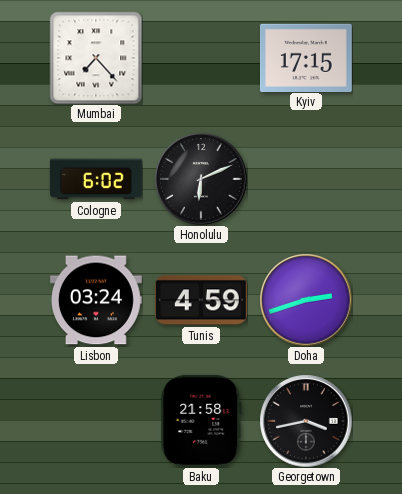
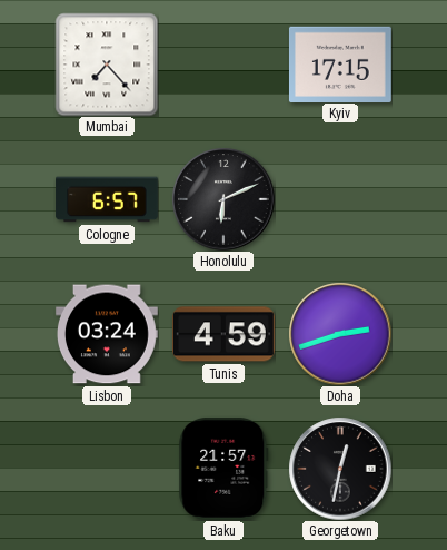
Cologne: 6:02 -> 6:57
Baku: 21:58 -> 21:57
Georgetown: 3:43 -> 12:32
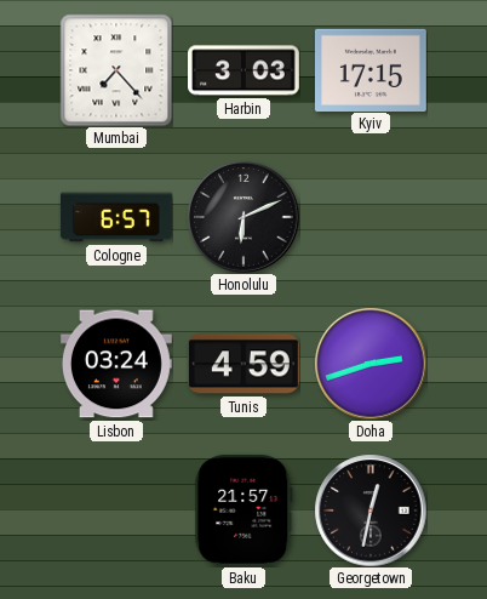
Harbin: none -> 3:03
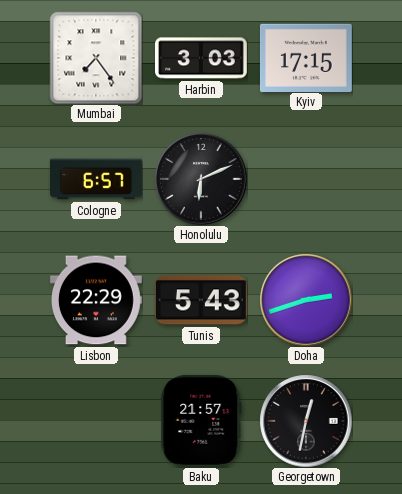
Mumbai: 7:23 -> 7:24
Lisbon: 03:24 -> 22:29
Tunis: 4:59 -> 5:43
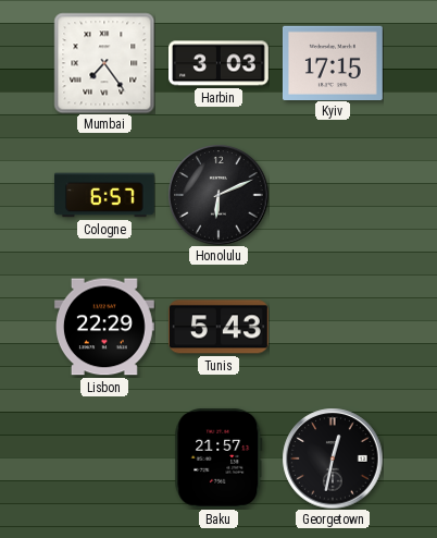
Doha: 2:42 -> none
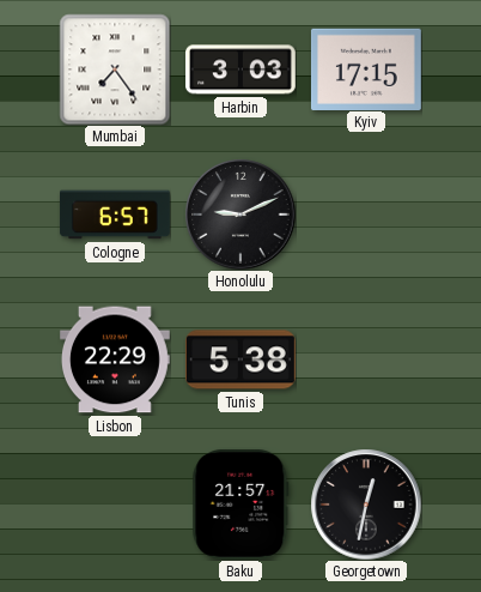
Honolulu: 6:11 -> 9:11
Tunis: 5:43 -> 5:38
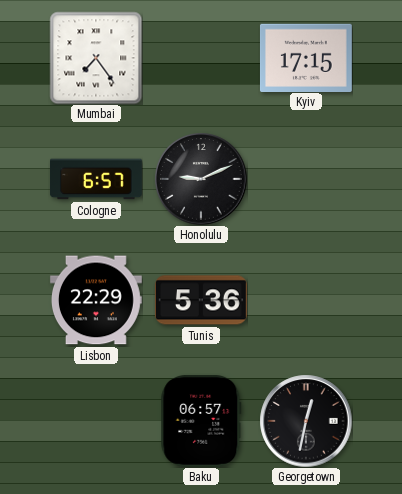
Harbin: 3:03 -> none
Tunis: 5:38 -> 5:36
Baku: 21:57 -> 06:57
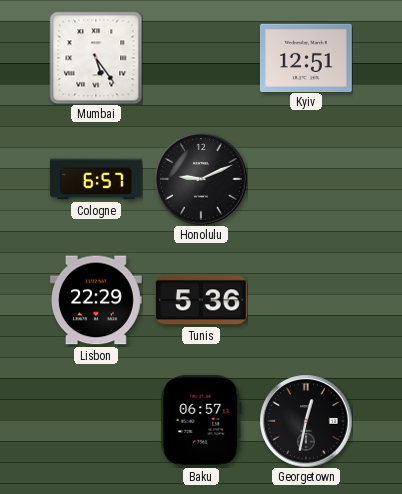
Mumbai: 7:24 -> 5:24
Kyiv: 17:15 -> 12:51
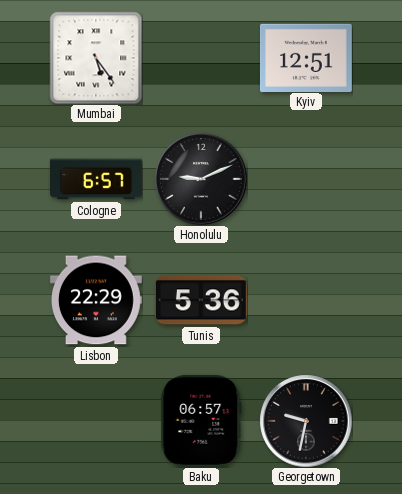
Georgetown: 12:32 -> 9:32
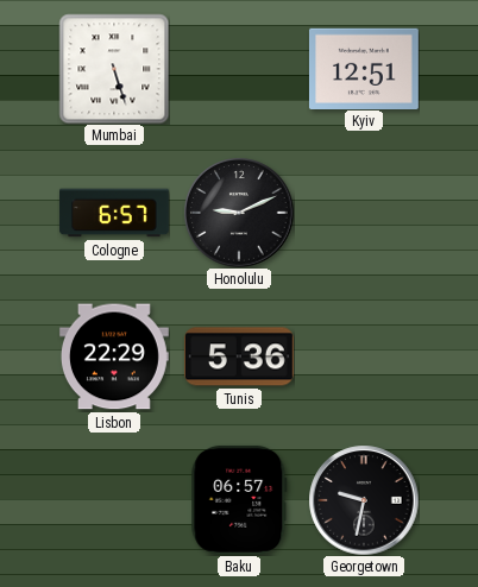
Mumbai: 5:24 -> 5:27
